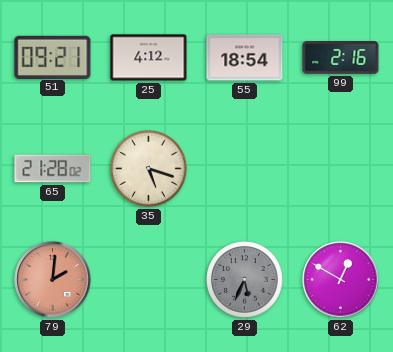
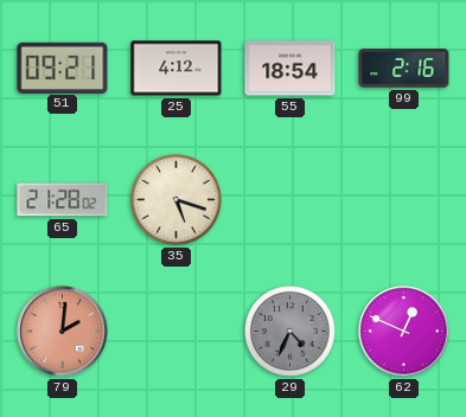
29: 5:34 -> 4:34
62: 12:50 -> 12:49
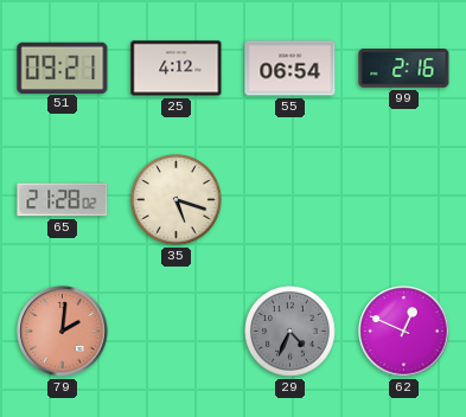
55: 18:54 -> 06:54
